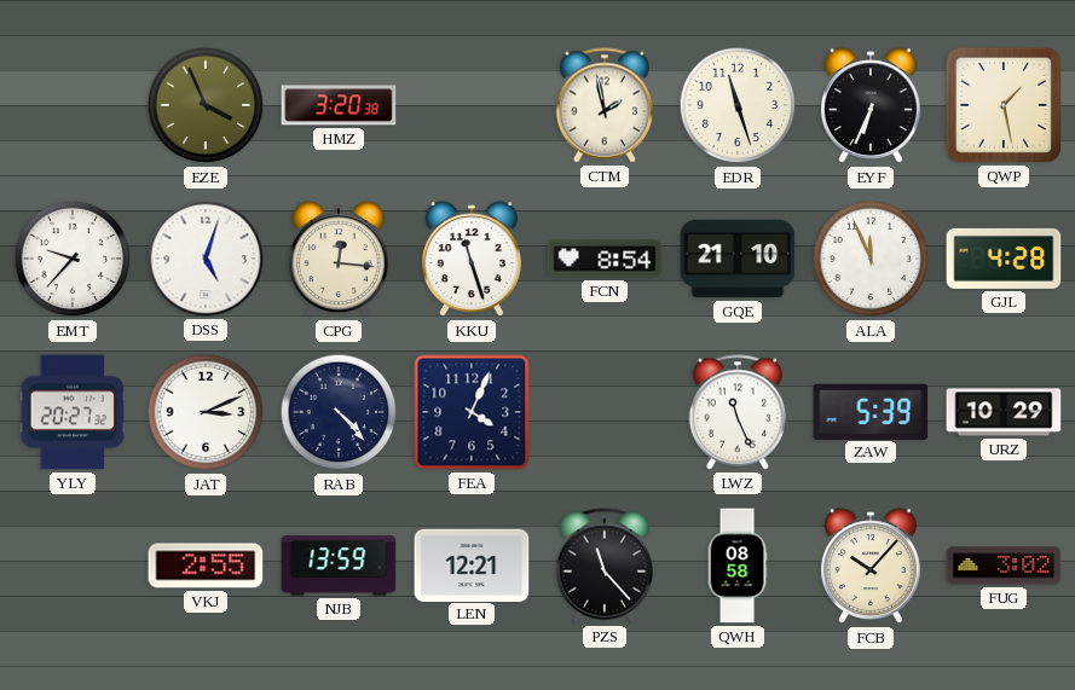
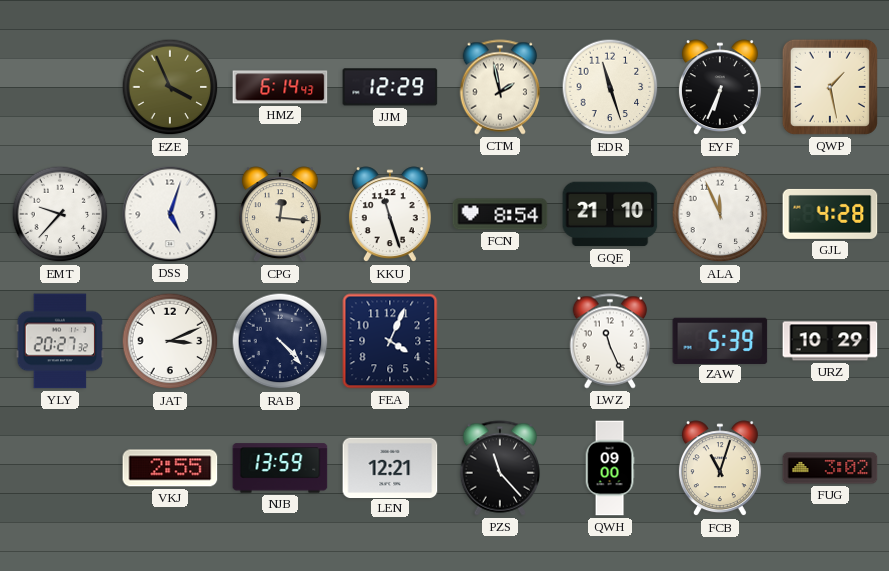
HMZ: 3:20 -> 6:14
JJM: none -> 12:29
QWH: 08:58 -> 09:00
FCB: 10:07 -> 11:03
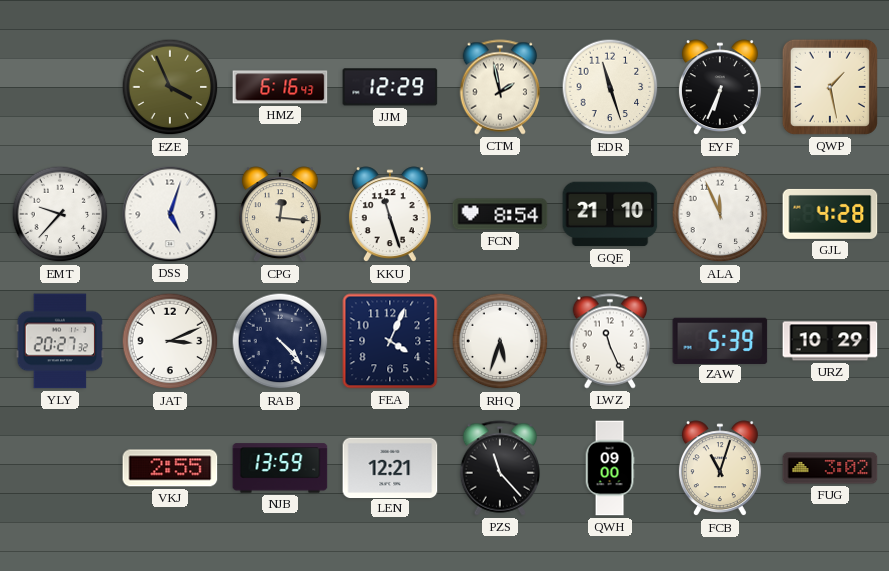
HMZ: 6:14 -> 6:16
RHQ: none -> 5:33
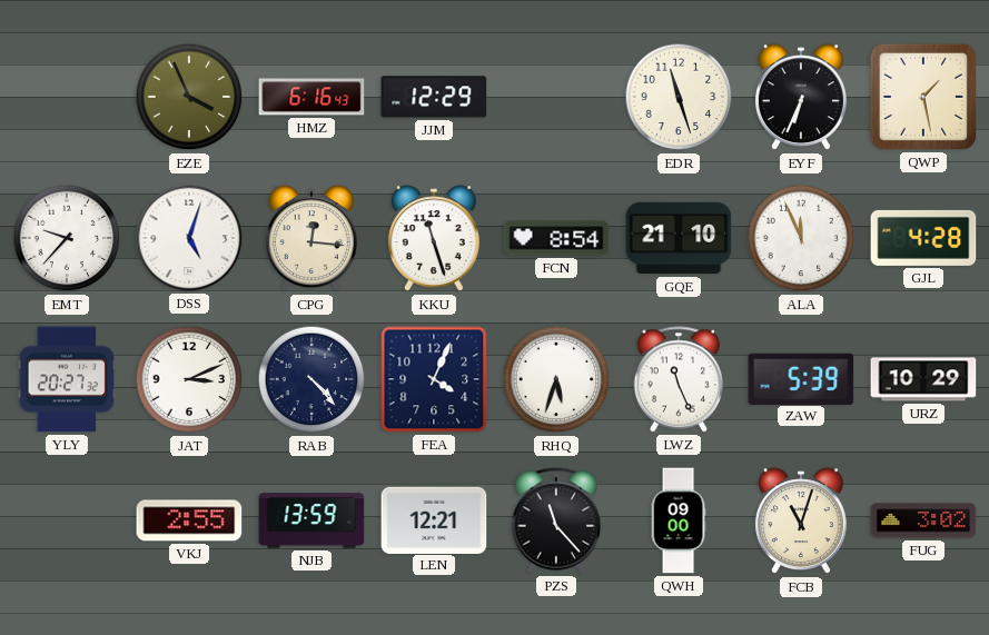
CTM: 1:58 -> none
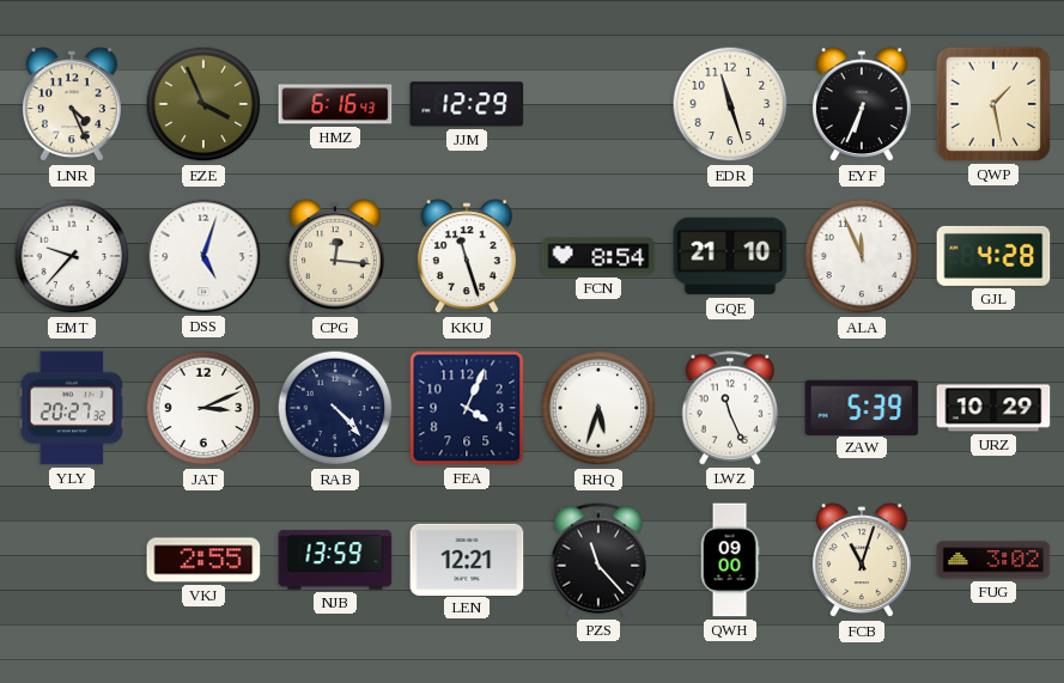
LNR: none -> 4:26
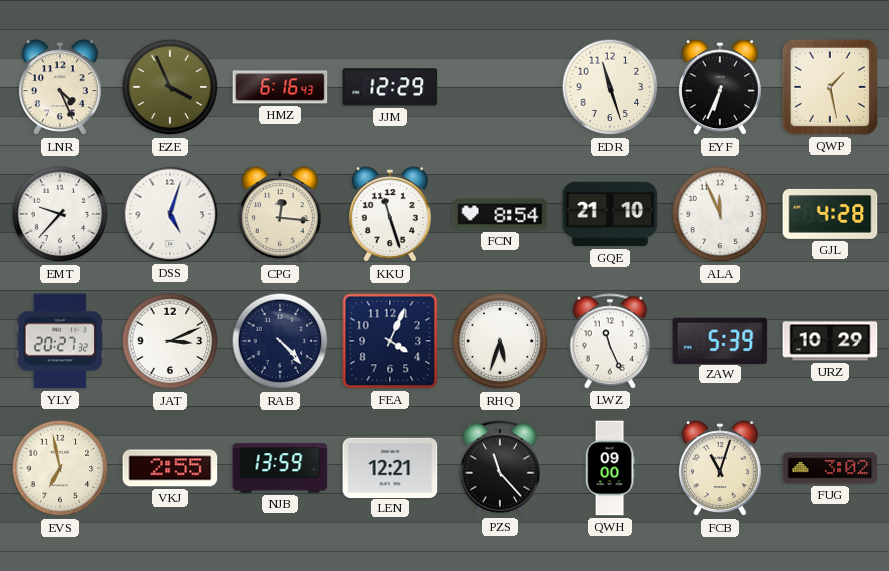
EVS: none -> 6:58
